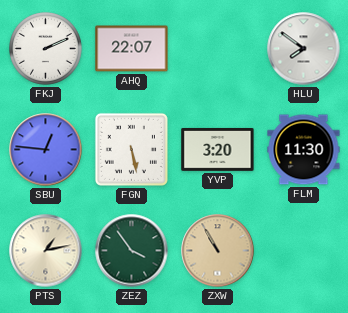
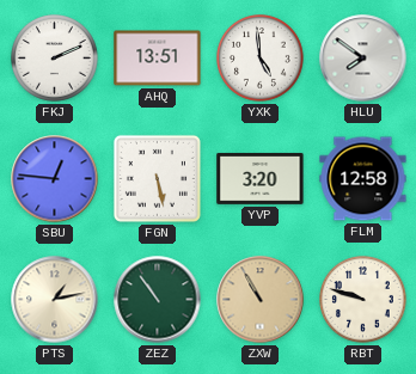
AHQ: 22:07 -> 13:51
YXK: none -> 4:59
FLM: 11:30 -> 12:58
ZEZ: 3:54 -> 10:54
RBT: none -> 9:48
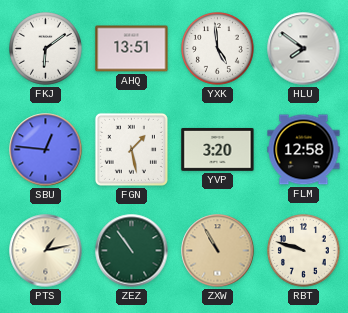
FKJ: 2:11 -> 6:09
FGN: 5:28 -> 1:28
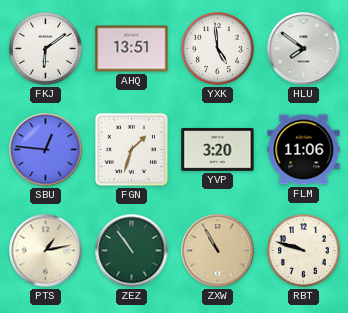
FGN: 1:28 -> 1:33
FLM: 12:58 -> 11:06
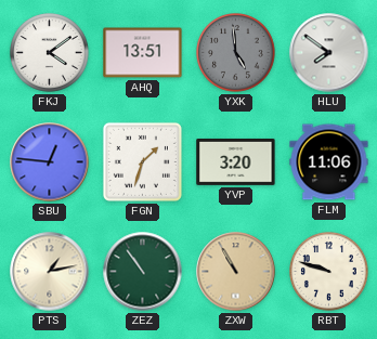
FKJ: 6:09 -> 4:09
YXK dial: white -> grey
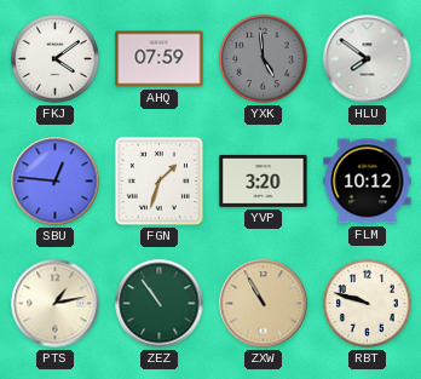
AHQ: 13:51 -> 07:59
FLM: 11:06 -> 10:12
